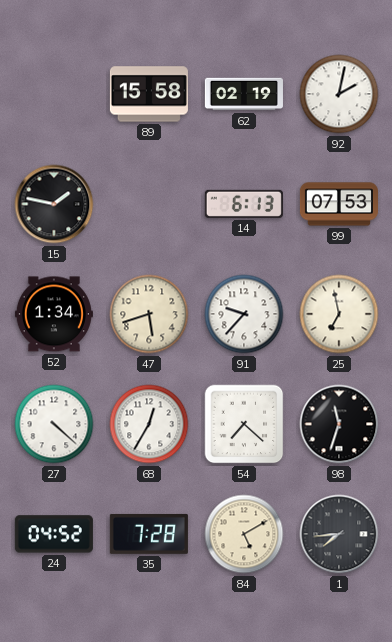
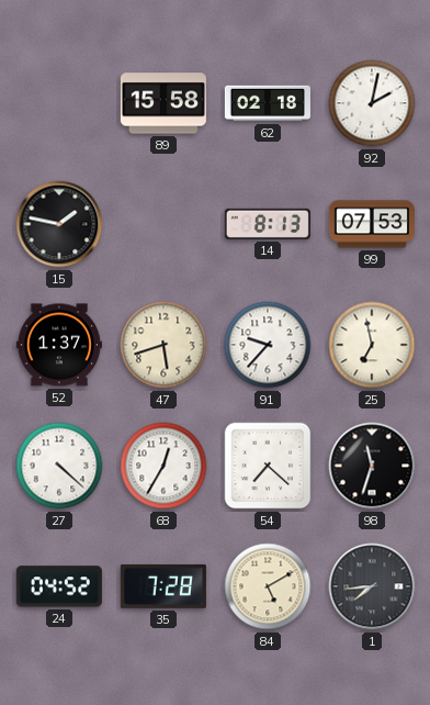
62: 02:19 -> 02:18
14: 6:13 -> 8:13
52: 1:34 -> 1:37
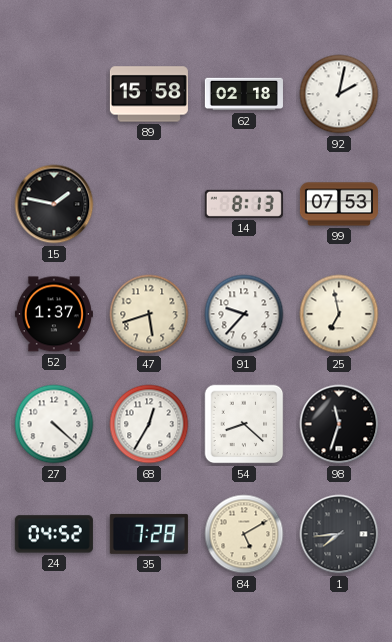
54: 7:22 -> 8:22
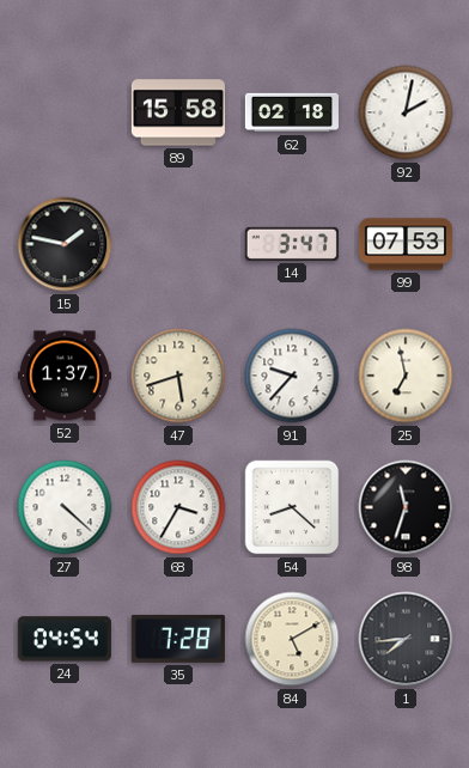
14: 8:13 -> 3:47
68: 12:35 -> 3:35
24: 04:52 -> 04:54
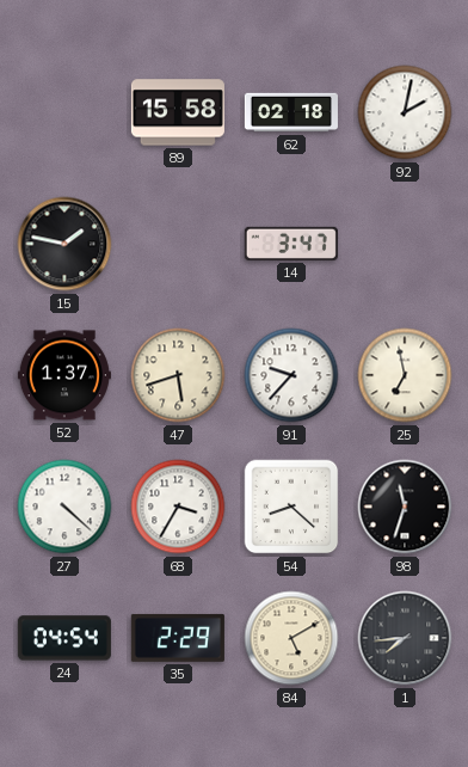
99: 07:53 -> none
35: 7:28 -> 2:29
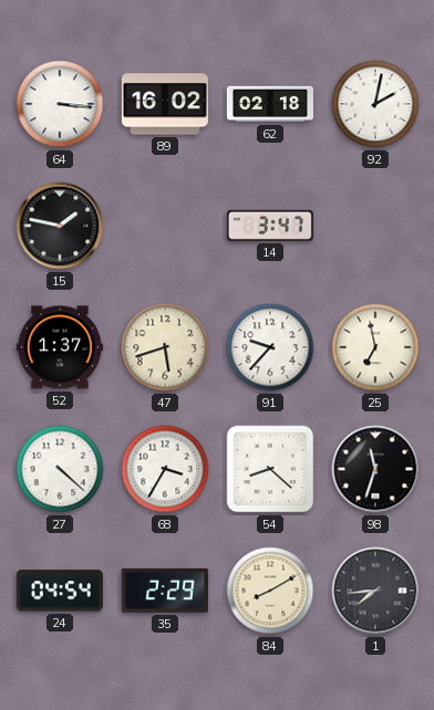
64: none -> 3:16
89: 15:58 -> 16:02
84: 5:10 -> 8:10
